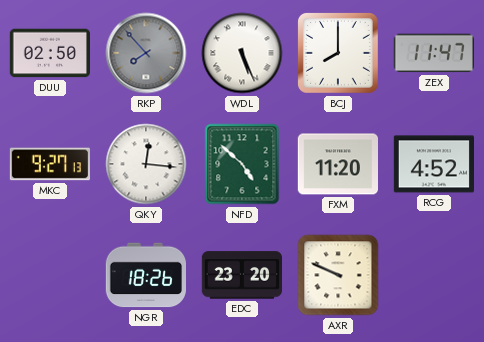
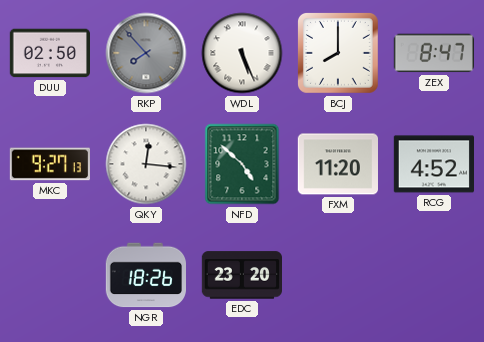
ZEX: 11:47 -> 8:47
AXR: 9:49 -> none
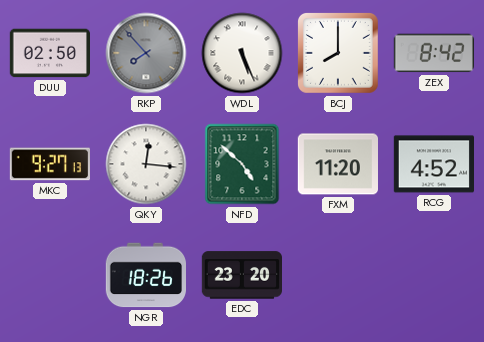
ZEX: 8:47 -> 8:42
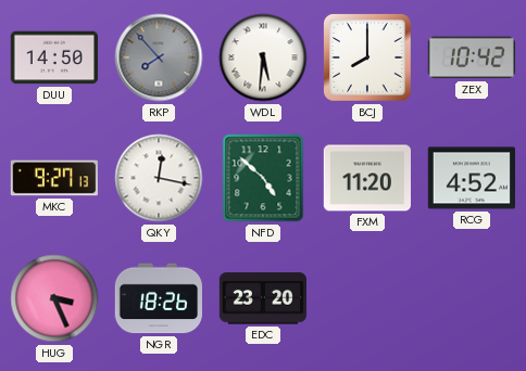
DUU: 02:50 -> 14:50
WDL: 5:26 -> 5:31
ZEX: 8:42 -> 10:42
QKY: 12:16 -> 12:17
HUG: none -> 3:26
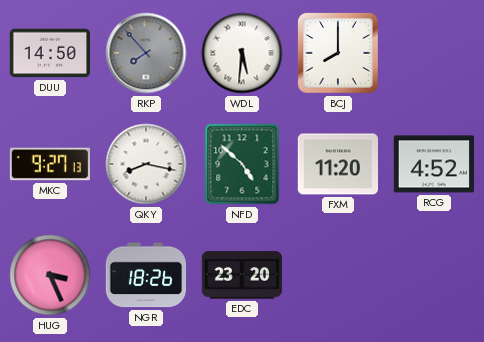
ZEX: 10:42 -> none
QKY: 12:17 -> 8:17
